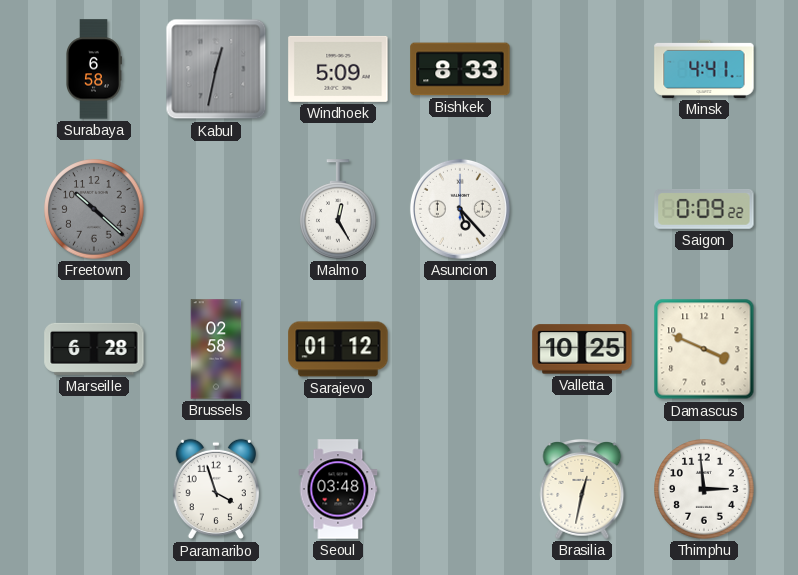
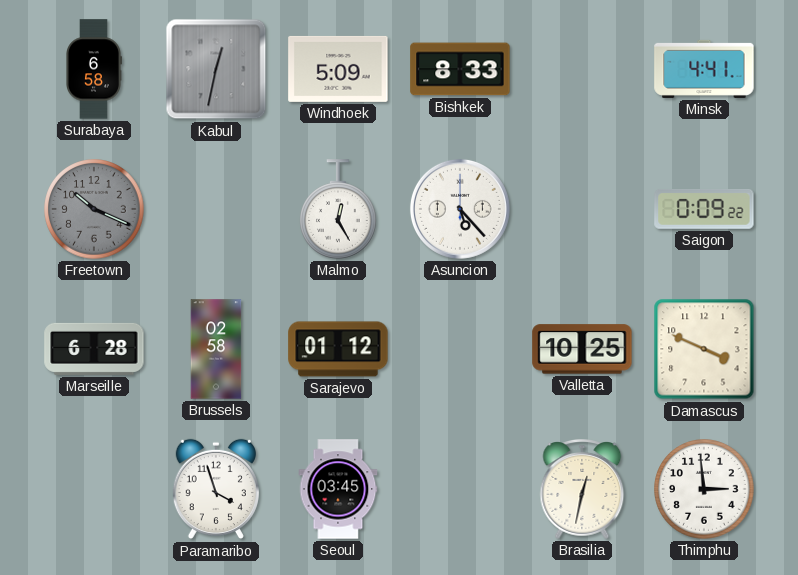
Freetown: 10:22 -> 10:19
Seoul: 03:48 -> 03:45
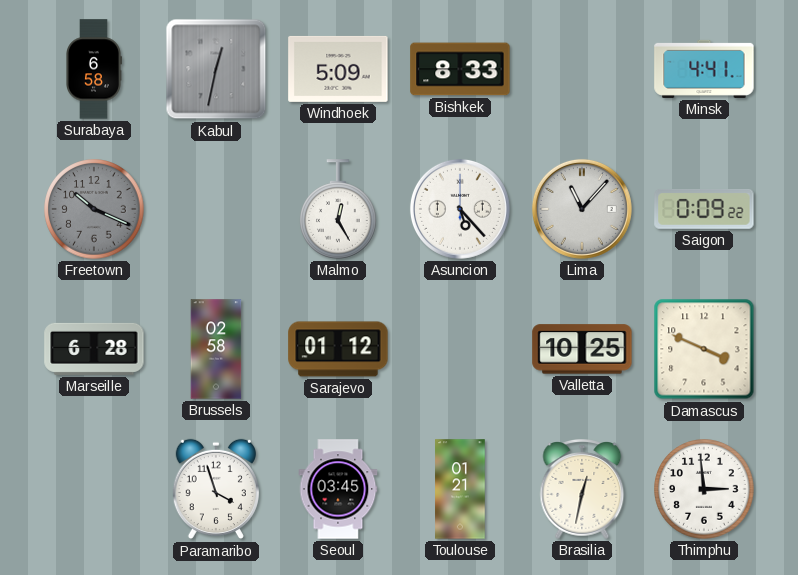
Lima: none -> 11:07
Toulouse: none -> 01:21
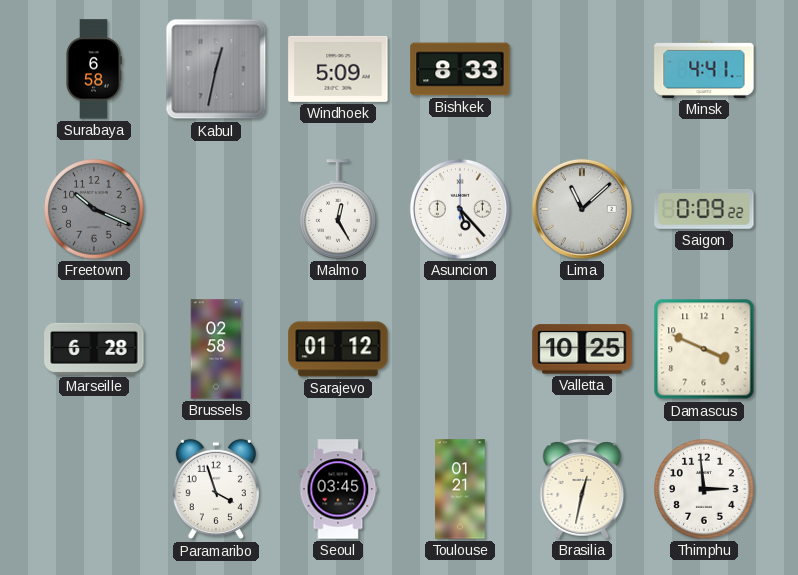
Lima: 11:07 -> 11:08
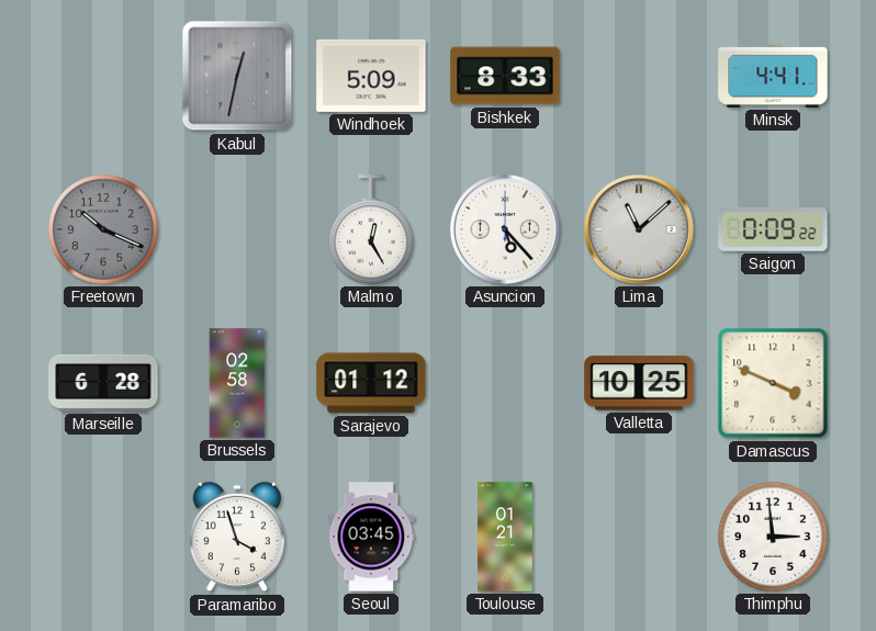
Surabaya: 6:58 -> none
Brasilia: 12:32 -> none
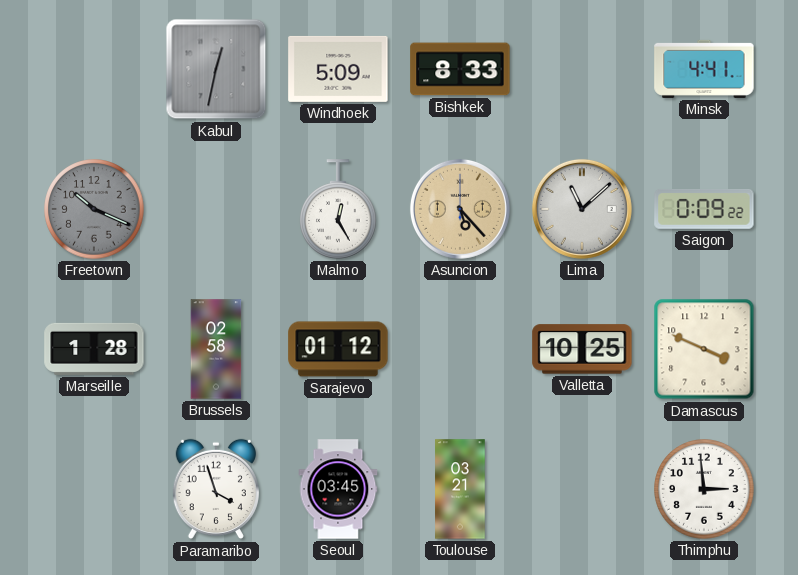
Asuncion dial: white -> champagne
Marseille: 6:28 -> 1:28
Toulouse: 01:21 -> 03:21
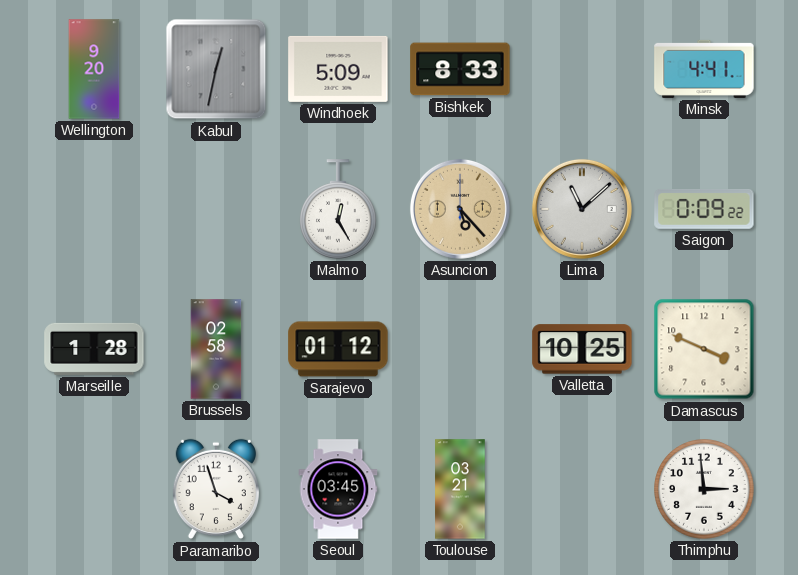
Wellington: none -> 9:20
Freetown: 10:19 -> none
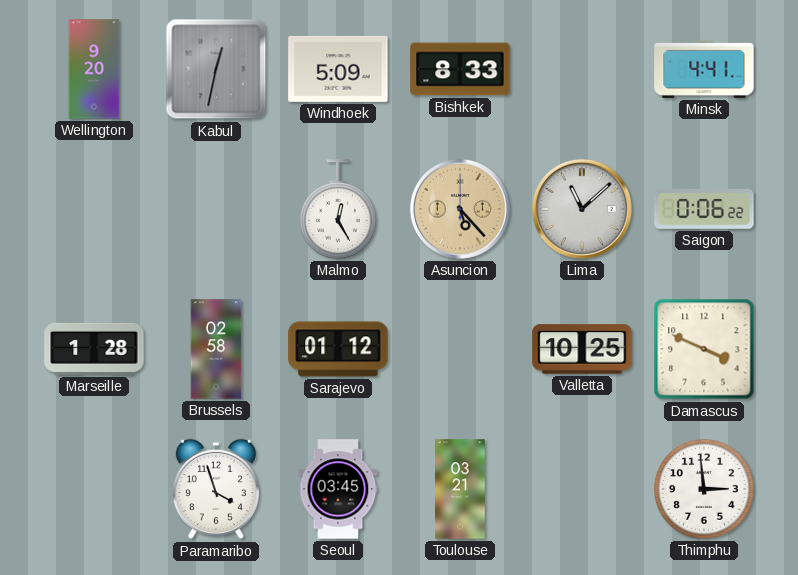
Saigon: 0:09 -> 0:06
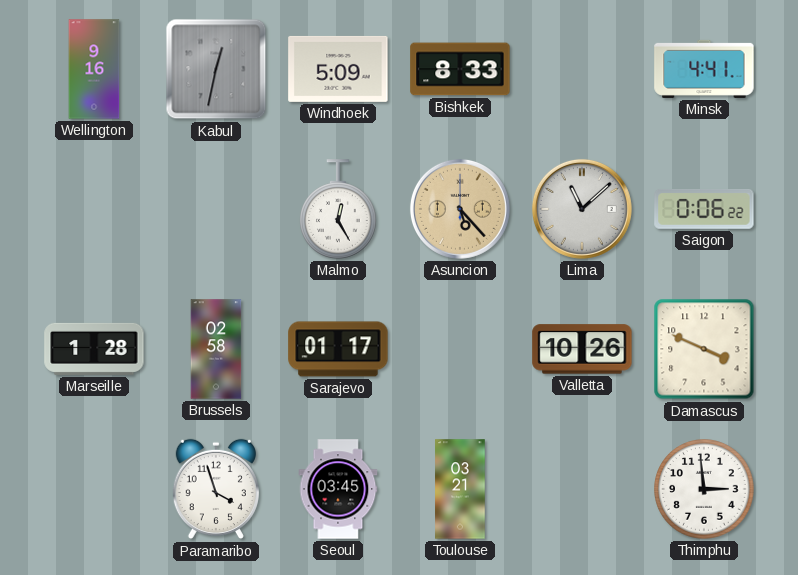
Wellington: 9:20 -> 9:16
Sarajevo: 01:12 -> 01:17
Valletta: 10:25 -> 10:26
